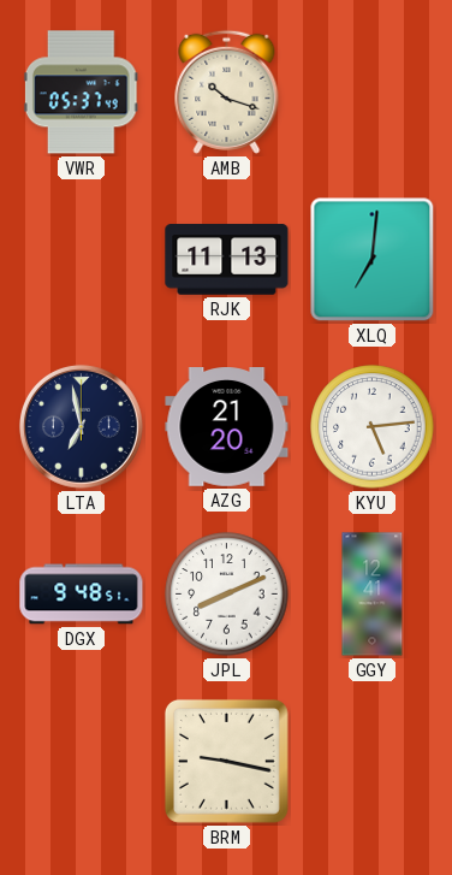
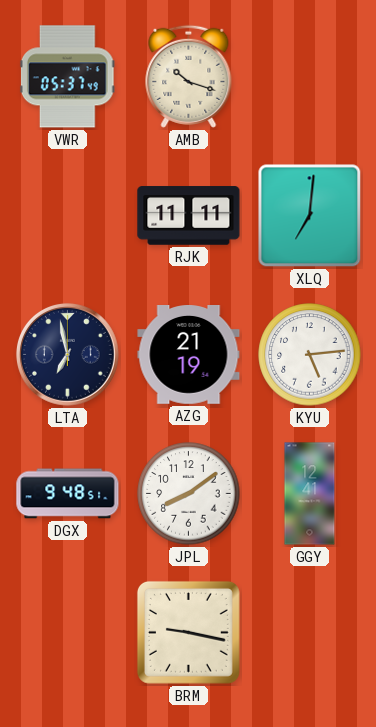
RJK: 11:13 -> 11:11
AZG: 21:20 -> 21:19
JPL: 8:11 -> 8:09
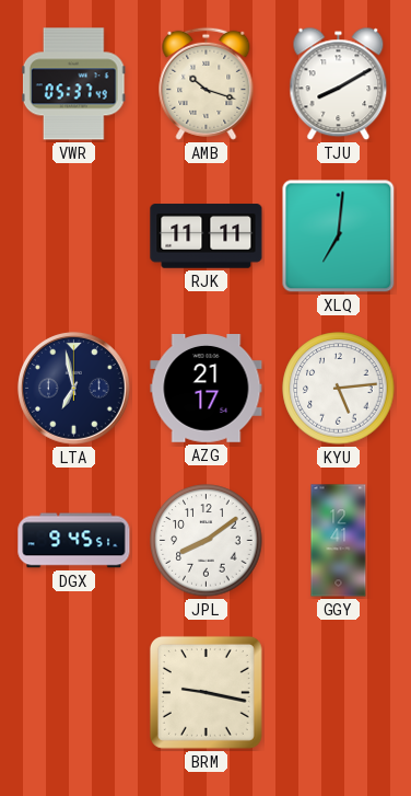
TJU: none -> 8:10
AZG: 21:19 -> 21:17
DGX: 9:48 -> 9:45
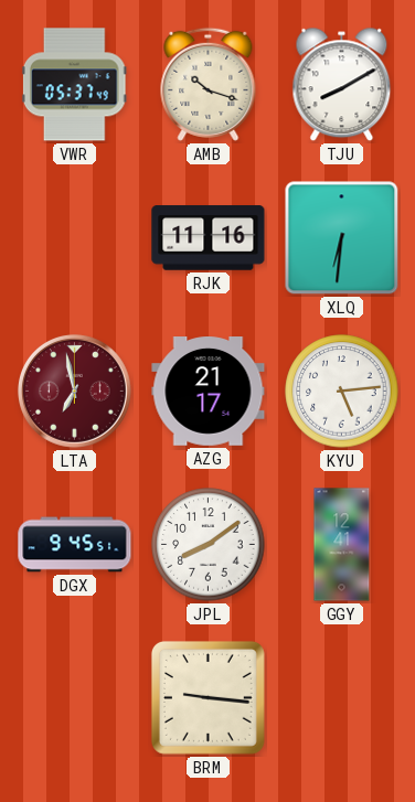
RJK: 11:11 -> 11:16
XLQ: 7:01 -> 6:31
LTA dial: navy -> burgundy
BRM: 9:17 -> 9:16
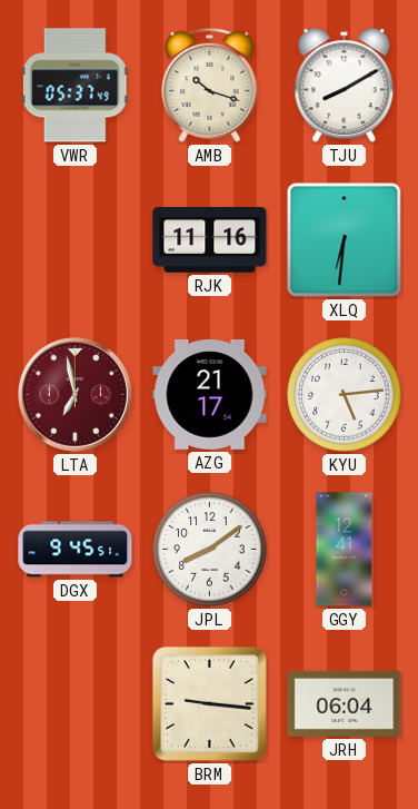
JRH: none -> 06:04
